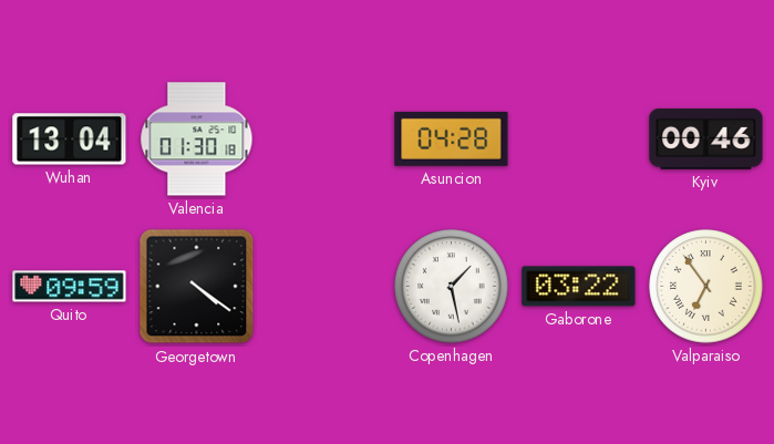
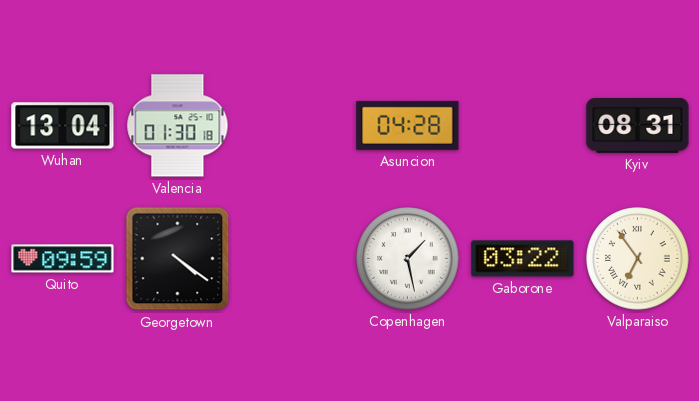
Kyiv: 00:46 -> 08:31
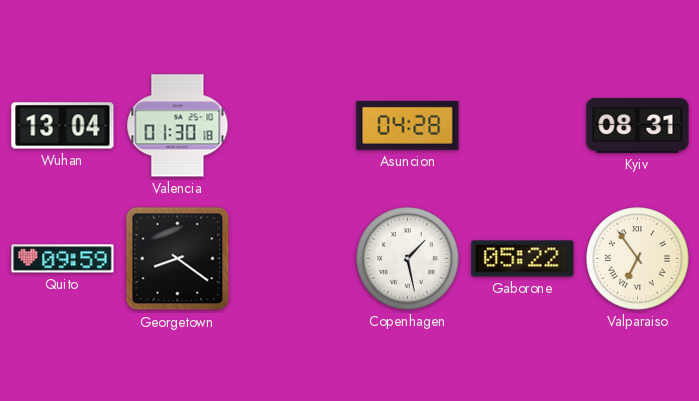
Georgetown: 4:21 -> 8:21
Gaborone: 03:22 -> 05:22
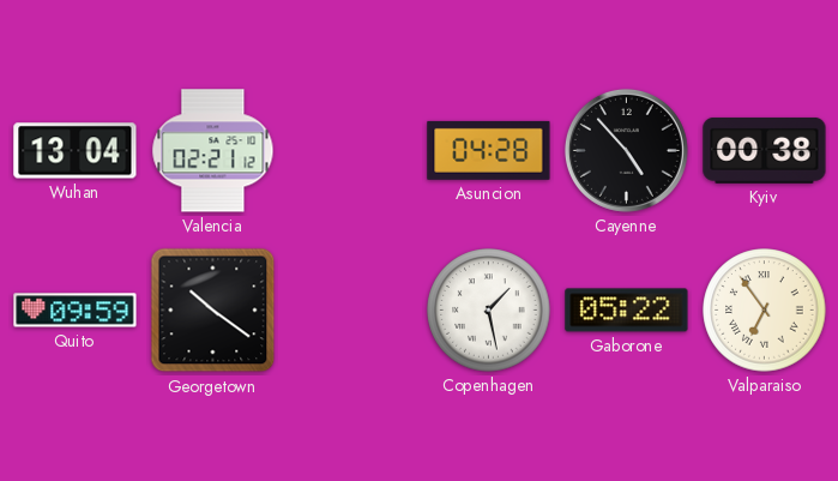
Valencia: 01:30 -> 02:21
Cayenne: none -> 4:53
Kyiv: 08:31 -> 00:38
Georgetown: 8:21 -> 10:21
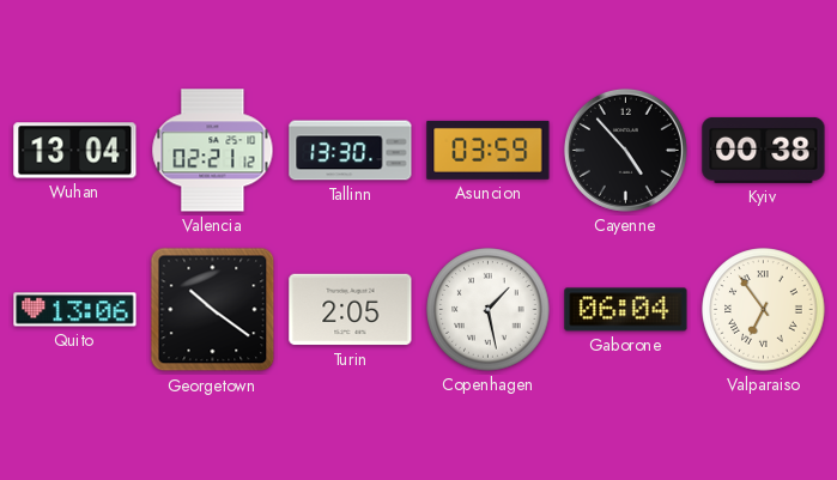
Tallinn: none -> 13:30
Asuncion: 04:28 -> 03:59
Quito: 09:59 -> 13:06
Turin: none -> 2:05
Gaborone: 05:22 -> 06:04
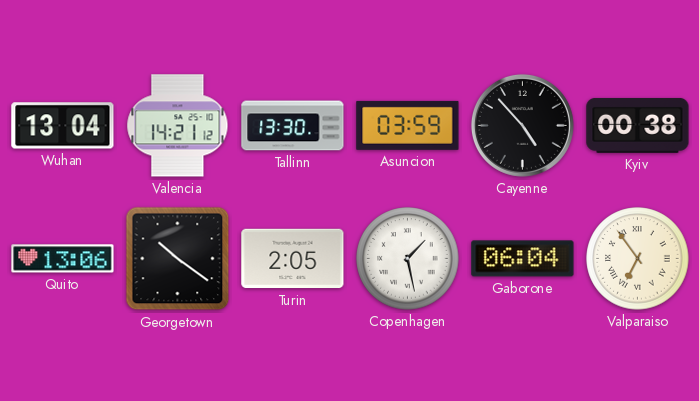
Valencia: 02:21 -> 14:21
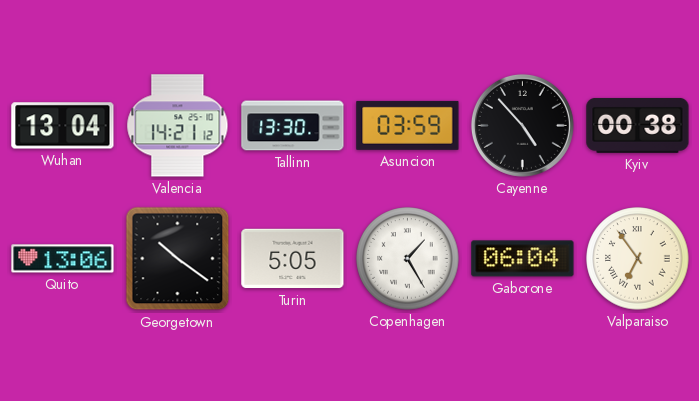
Turin: 2:05 -> 5:05
Copenhagen: 1:28 -> 1:25
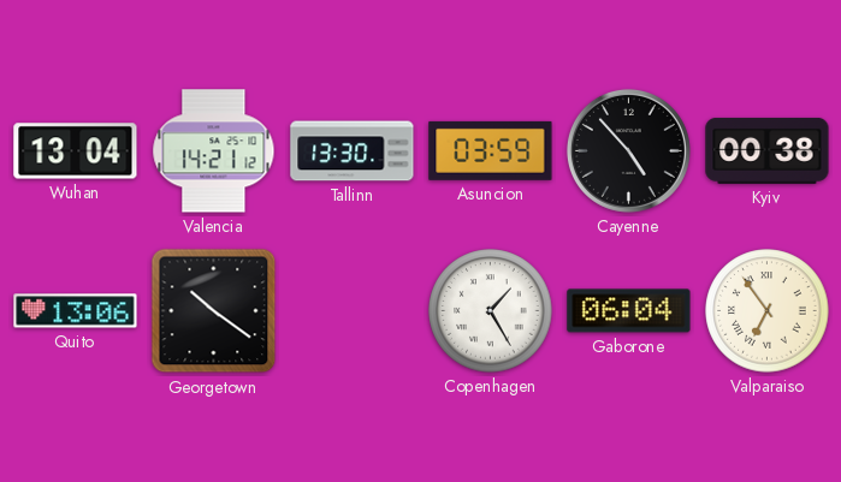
Turin: 5:05 -> none
